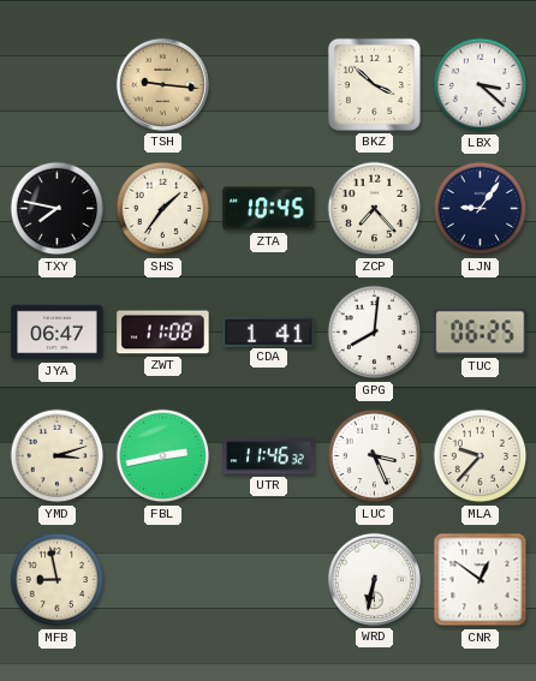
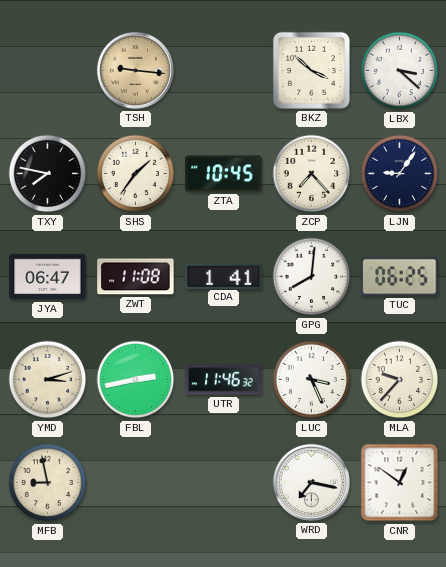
WRD: 6:32 -> 7:17
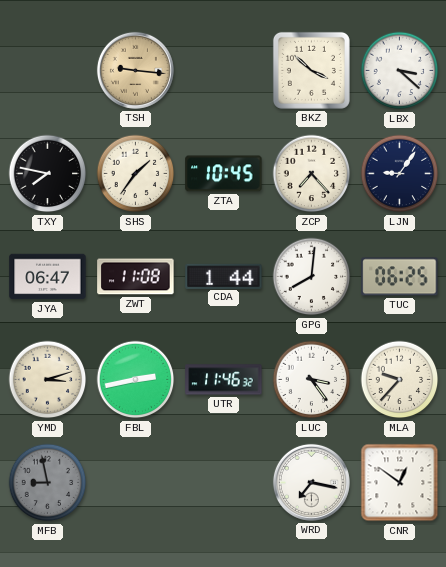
CDA: 1:41 -> 1:44
LUC: 3:26 -> 3:24
MFB dial: cream -> grey
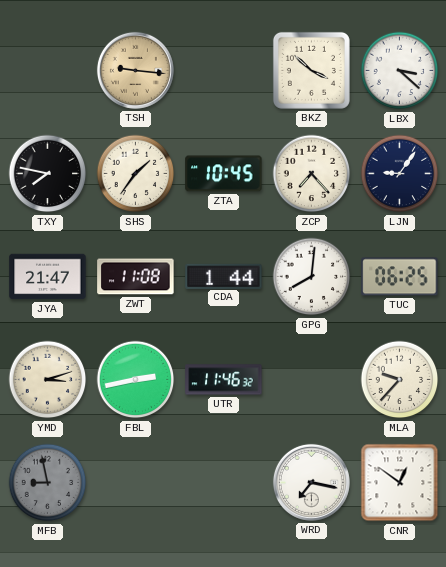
JYA: 06:47 -> 21:47
LUC: 3:24 -> none
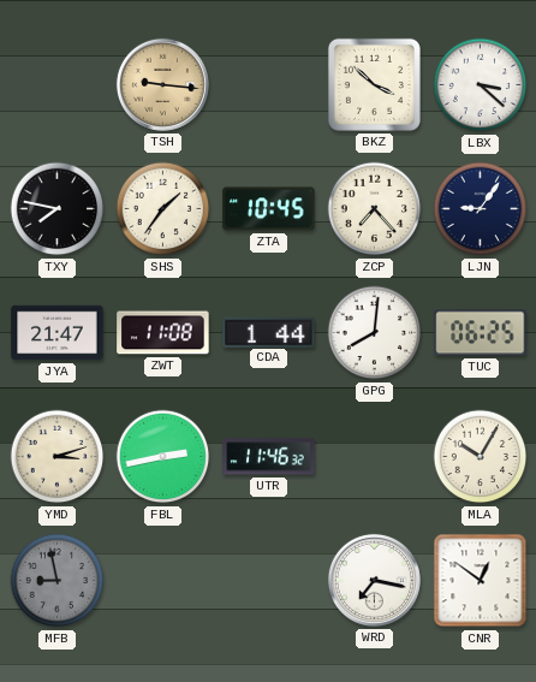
MLA: 9:37 -> 10:05
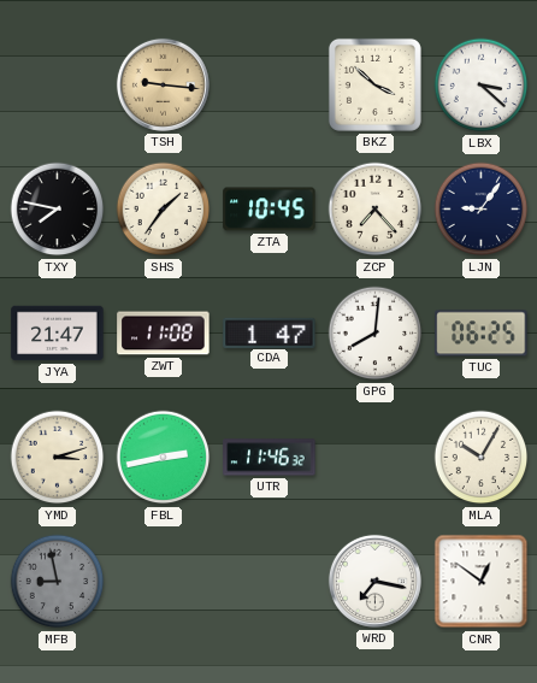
CDA: 1:44 -> 1:47
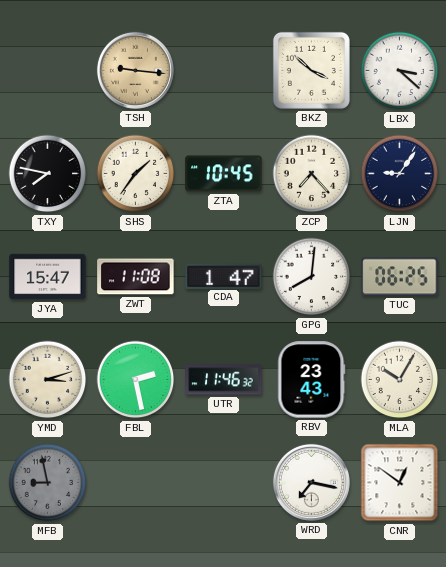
JYA: 21:47 -> 15:47
FBL: 2:43 -> 2:28
RBV: none -> 23:43
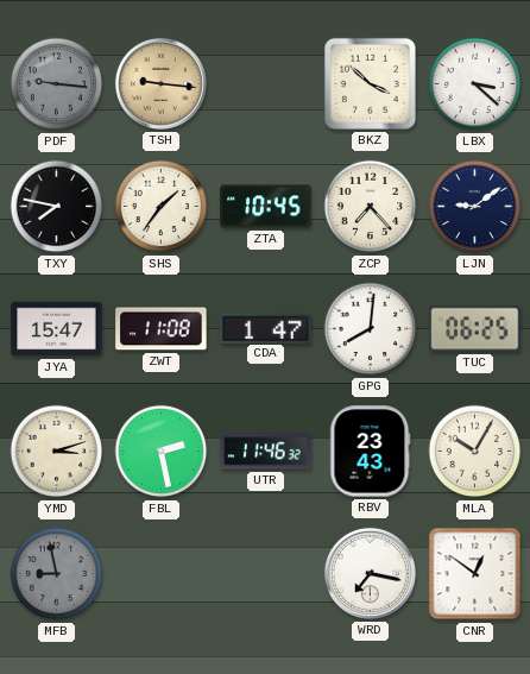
PDF: none -> 9:16
LJN: 9:06 -> 9:09
